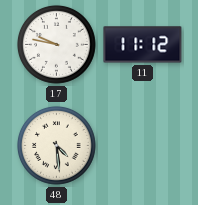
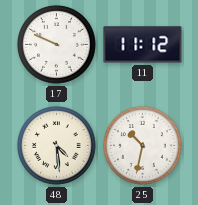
17: 9:47 -> 9:49
25: none -> 10:32
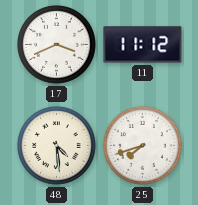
17: 9:49 -> 3:41
25: 10:32 -> 7:42
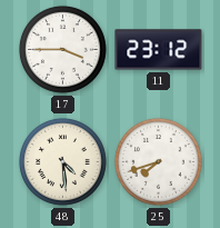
17: 3:41 -> 3:45
11: 11:12 -> 23:12
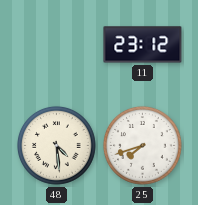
17: 3:45 -> none
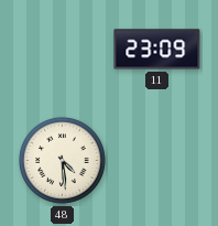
11: 23:12 -> 23:09
25: 7:42 -> none
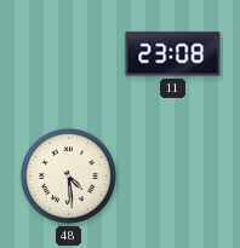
11: 23:09 -> 23:08
